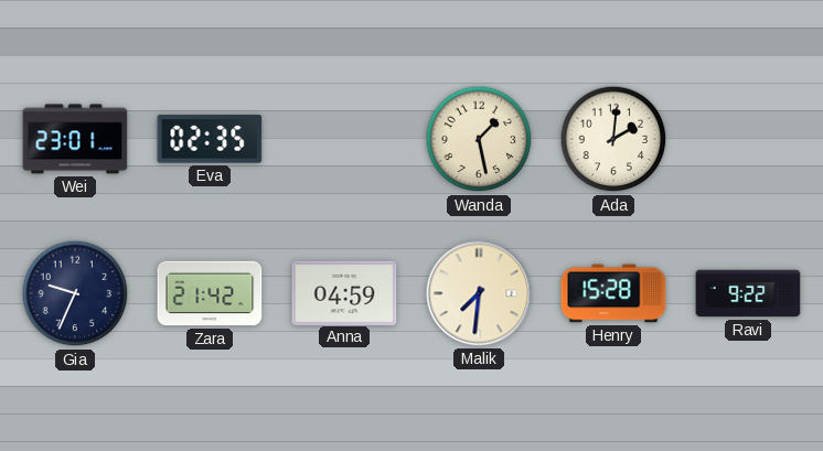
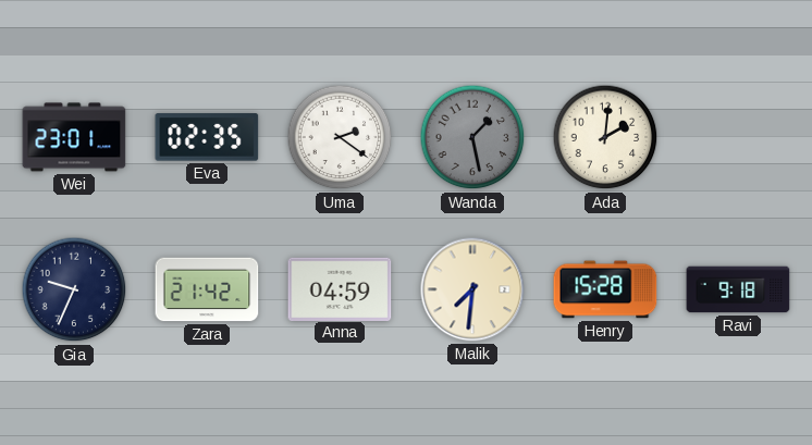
Uma: none -> 2:21
Wanda dial: cream -> grey
Ravi: 9:22 -> 9:18
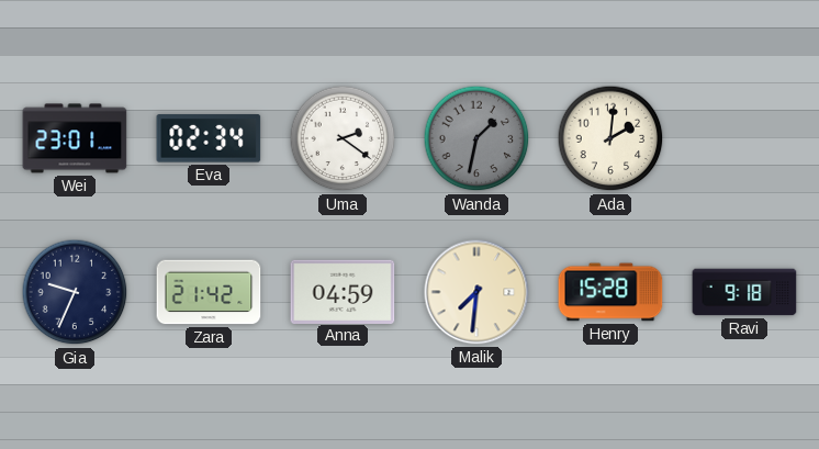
Eva: 02:35 -> 02:34
Wanda: 1:28 -> 1:32
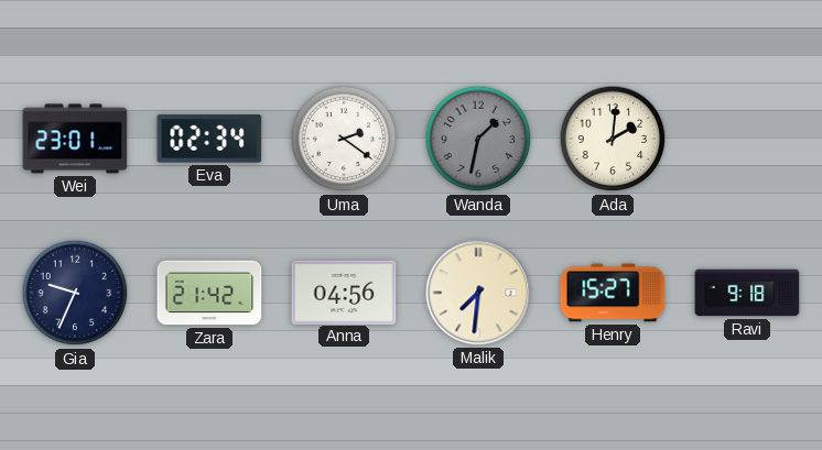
Anna: 04:59 -> 04:56
Henry: 15:28 -> 15:27
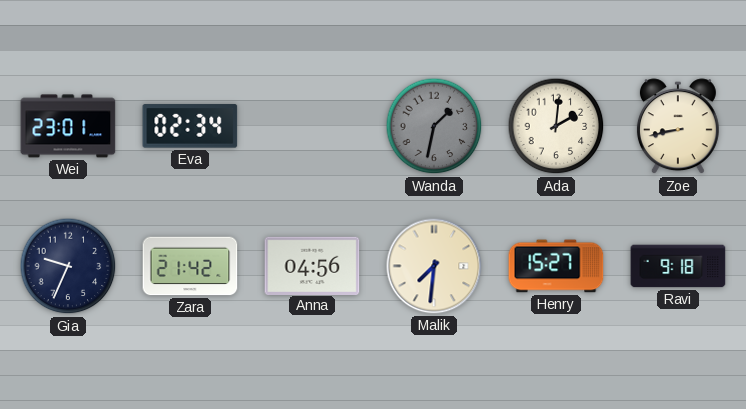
Uma: 2:21 -> none
Zoe: none -> 8:43
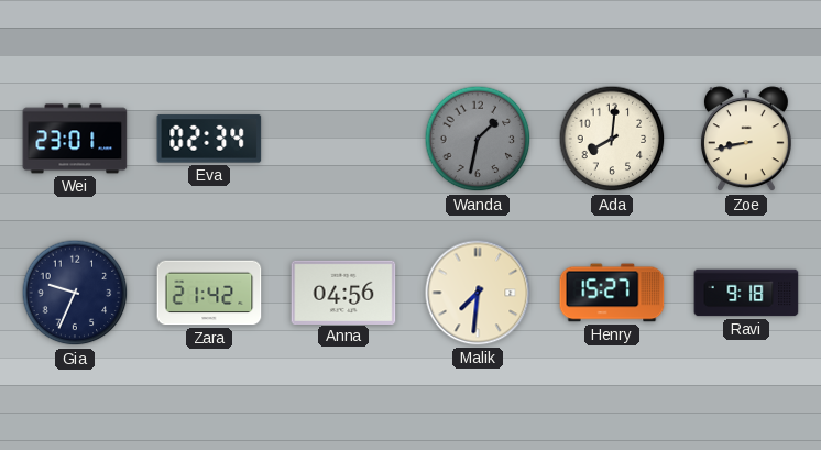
Ada: 2:01 -> 8:01
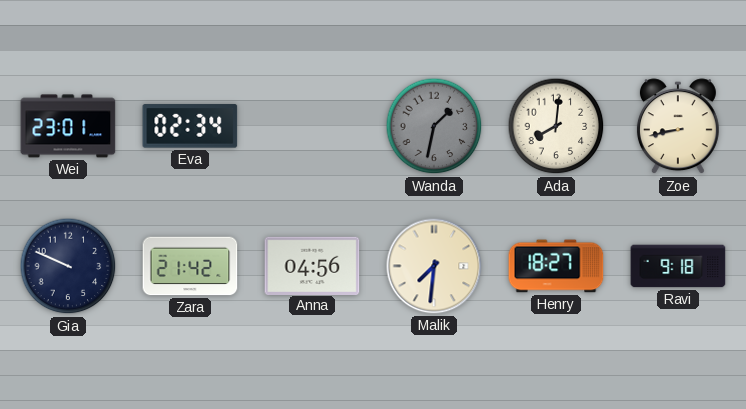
Gia: 9:34 -> 9:49
Henry: 15:27 -> 18:27
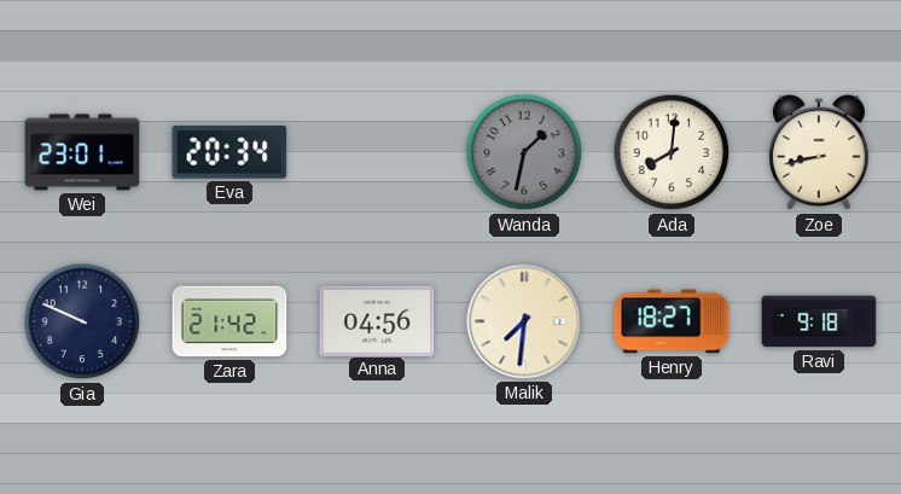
Eva: 02:34 -> 20:34
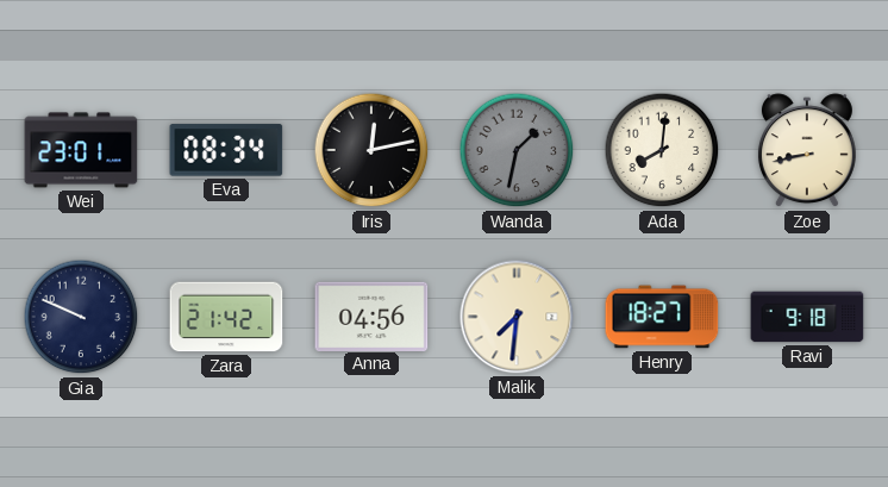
Eva: 20:34 -> 08:34
Iris: none -> 12:13
